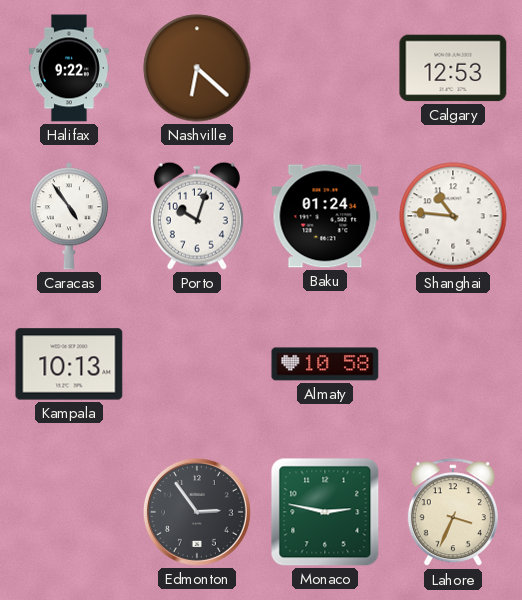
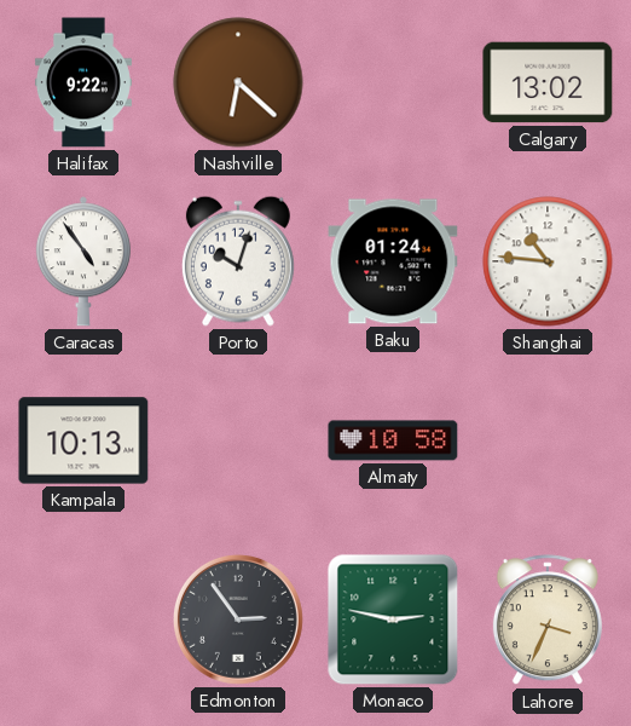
Calgary: 12:53 -> 13:02
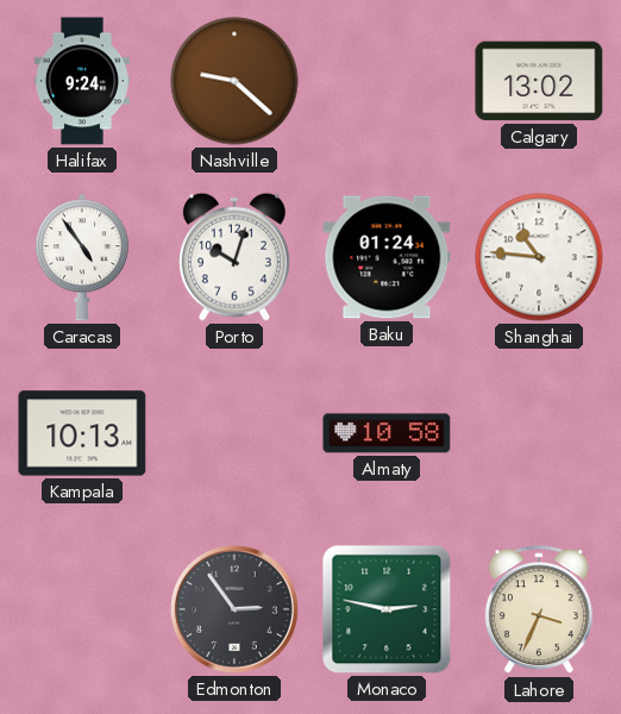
Halifax: 9:22 -> 9:24
Nashville: 6:22 -> 9:22
